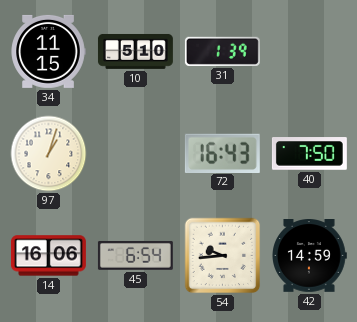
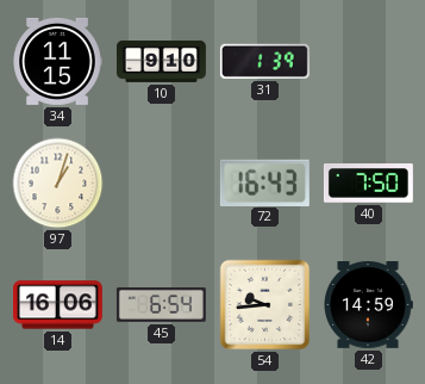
10: 5:10 -> 9:10
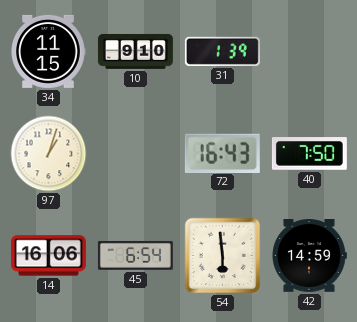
54: 9:44 -> 5:59
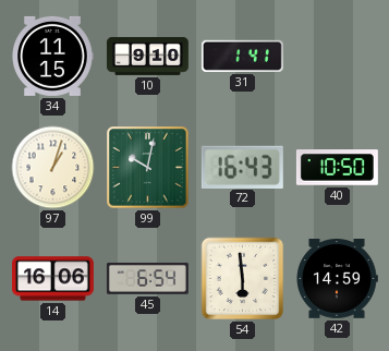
31: 1:39 -> 1:41
99: none -> 10:02
40: 7:50 -> 10:50
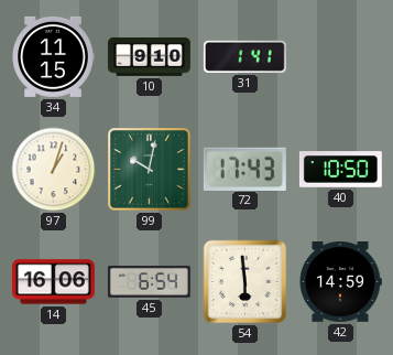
72: 16:43 -> 17:43
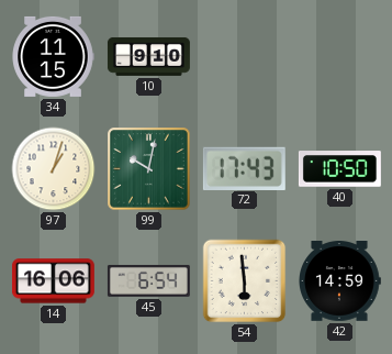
31: 1:41 -> none
